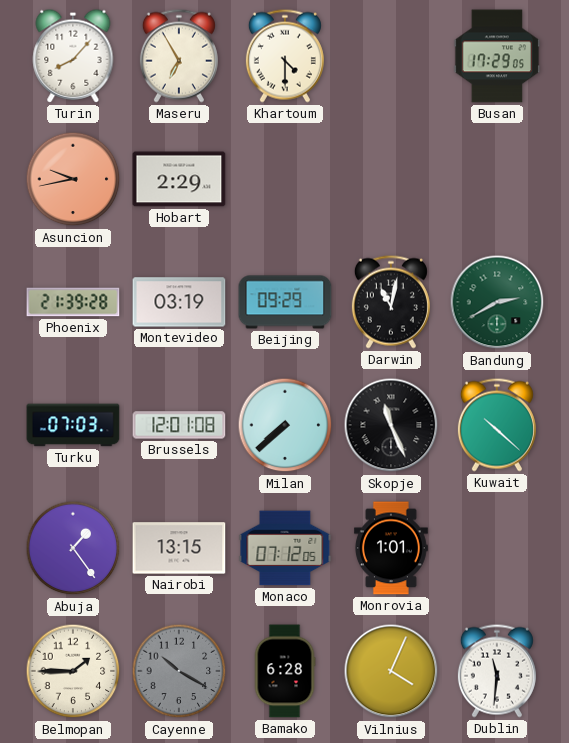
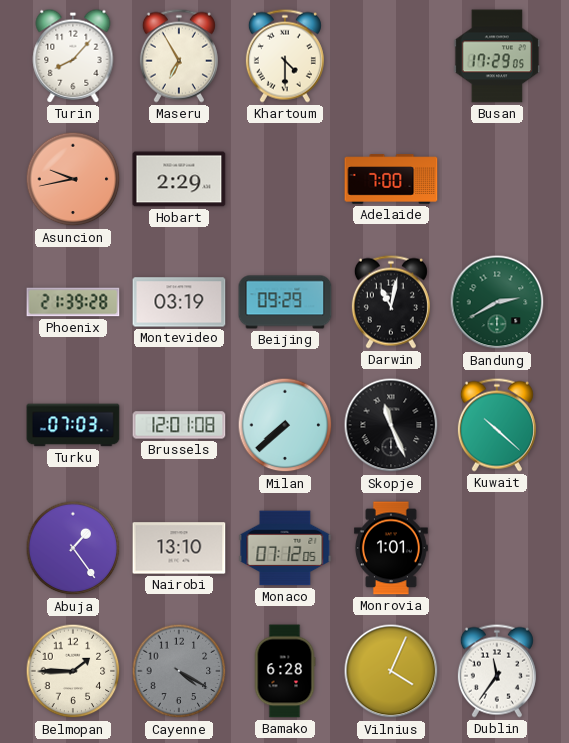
Adelaide: none -> 7:00
Nairobi: 13:15 -> 13:10
Cayenne: 10:20 -> 4:20
Dublin: 11:31 -> 11:36
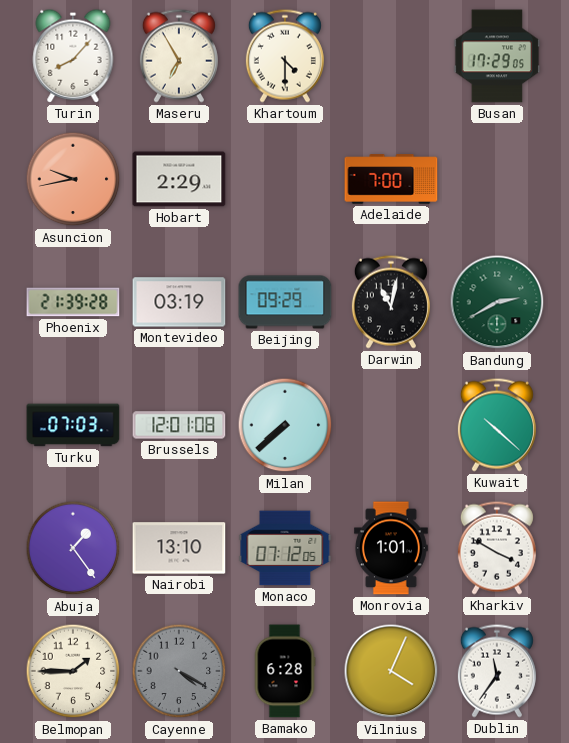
Skopje: 11:26 -> none
Kharkiv: none -> 3:50
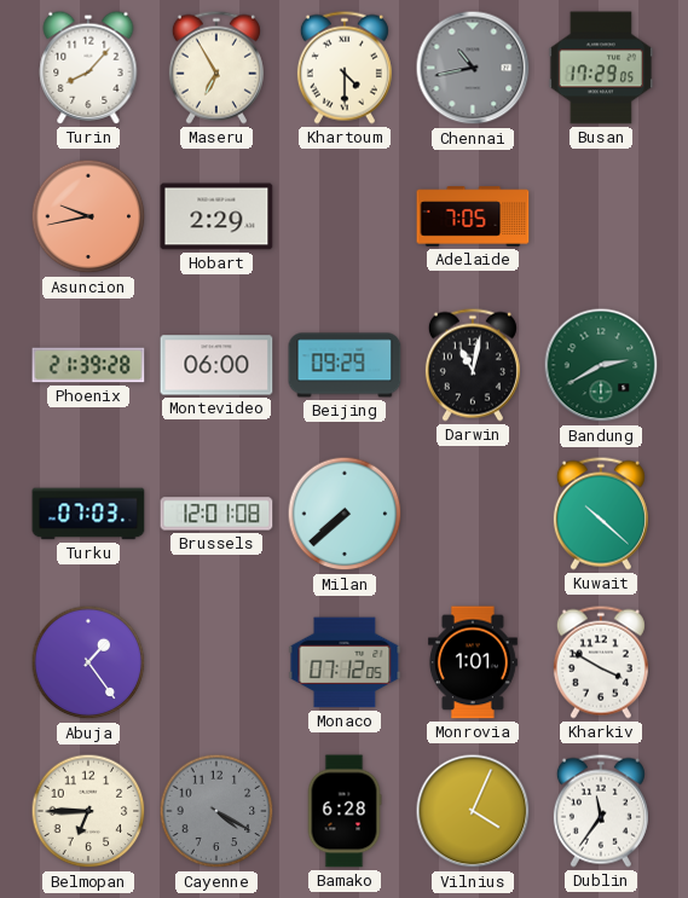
Chennai: none -> 10:43
Adelaide: 7:00 -> 7:05
Montevideo: 03:19 -> 06:00
Nairobi: 13:10 -> none
Belmopan: 1:45 -> 6:45
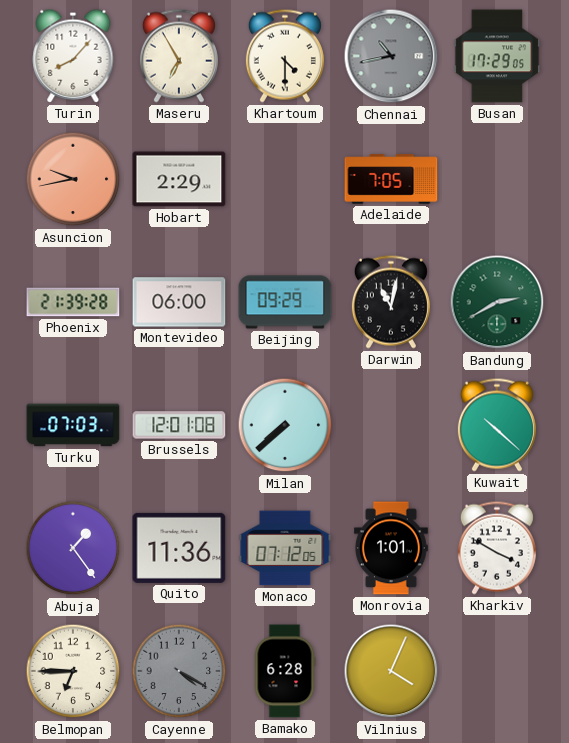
Quito: none -> 11:36
Dublin: 11:36 -> none
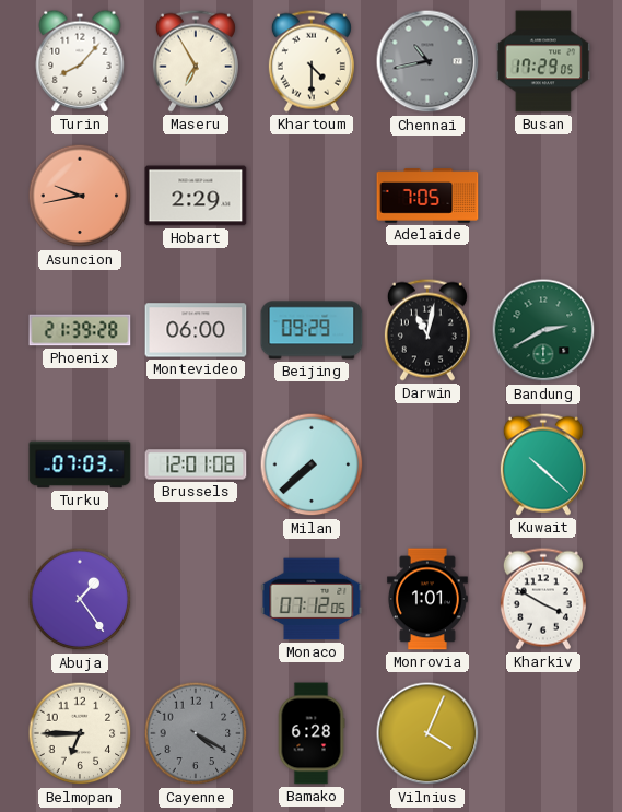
Quito: 11:36 -> none
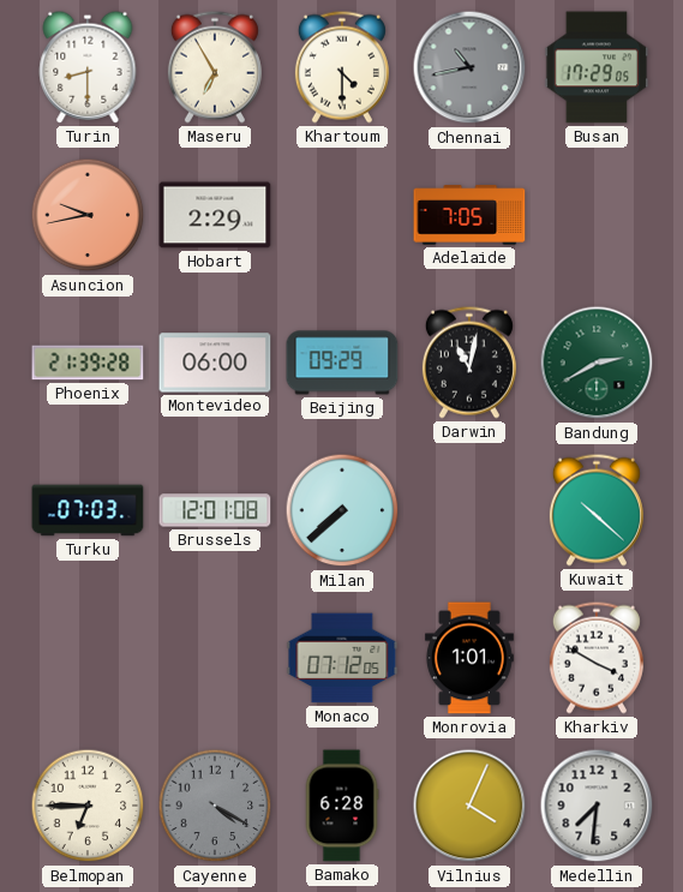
Turin: 8:07 -> 8:30
Abuja: 1:24 -> none
Medellin: none -> 7:31
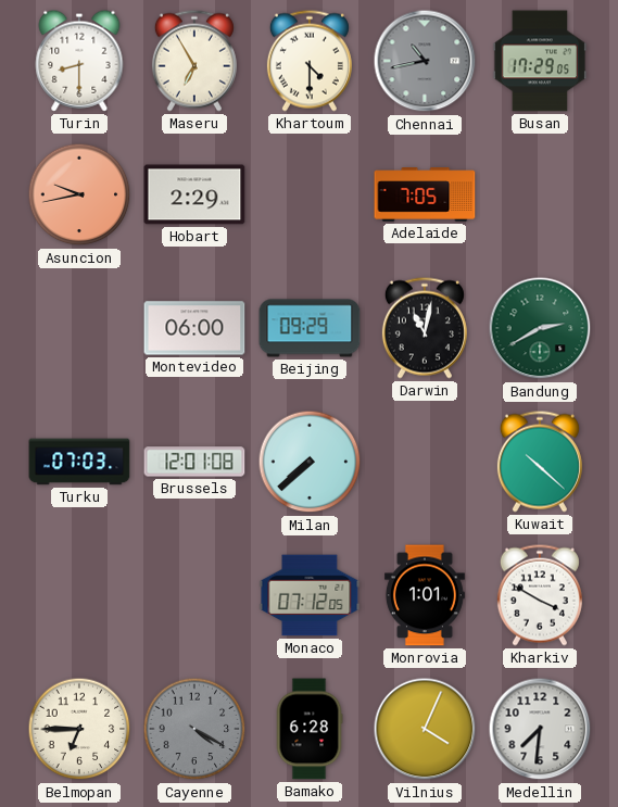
Phoenix: 21:39 -> none
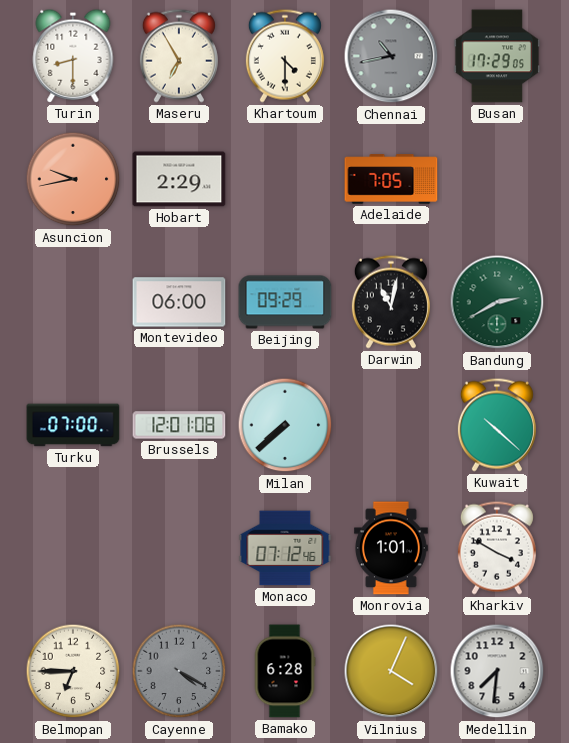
Turku: 07:03 -> 07:00
Monaco: 07:12:05 -> 07:12:46
